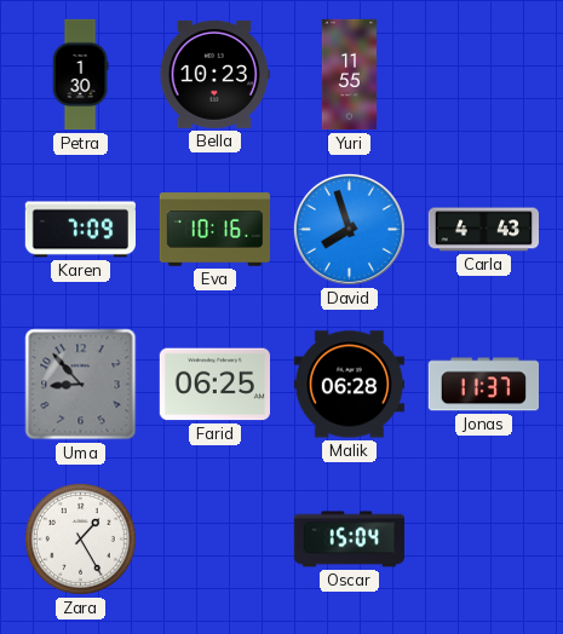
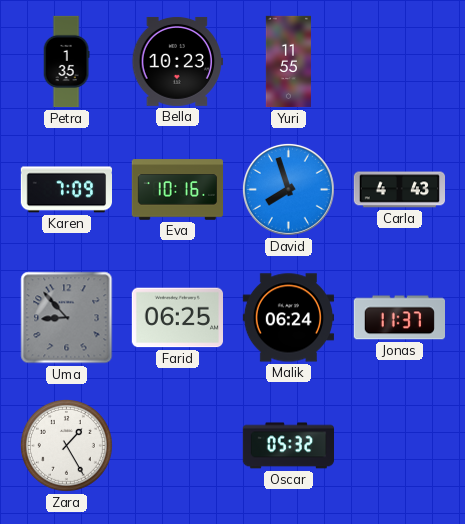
Petra: 1:30 -> 1:35
Malik: 06:28 -> 06:24
Oscar: 15:04 -> 05:32
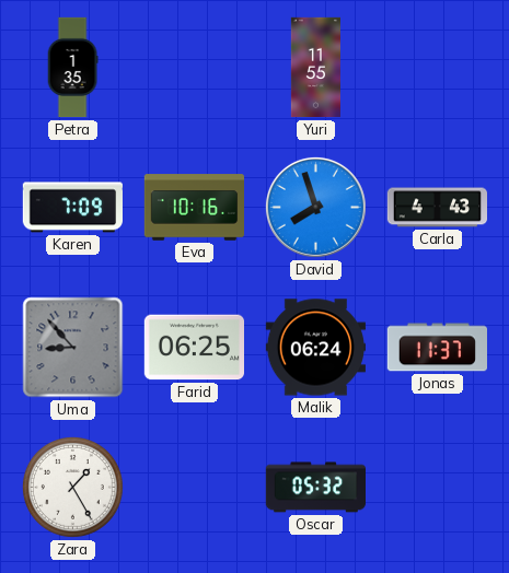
Bella: 10:23 -> none
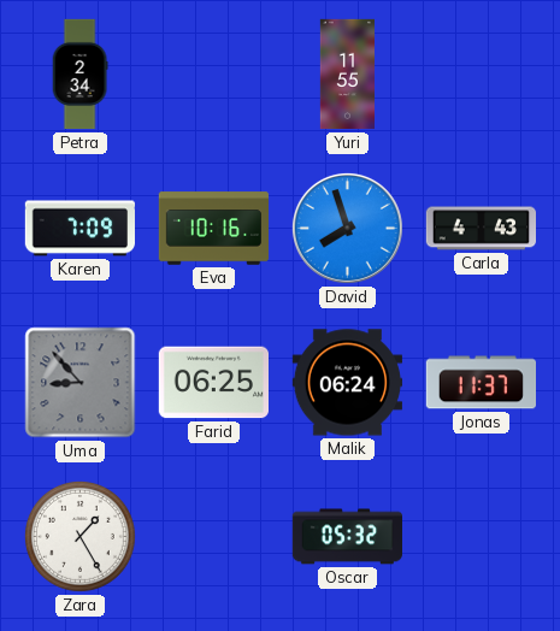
Petra: 1:35 -> 2:34
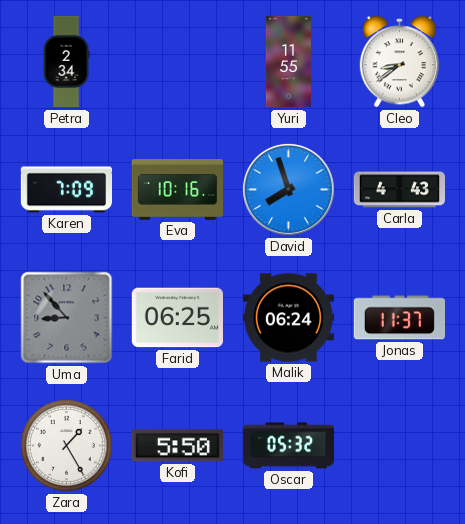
Cleo: none -> 8:39
Kofi: none -> 5:50
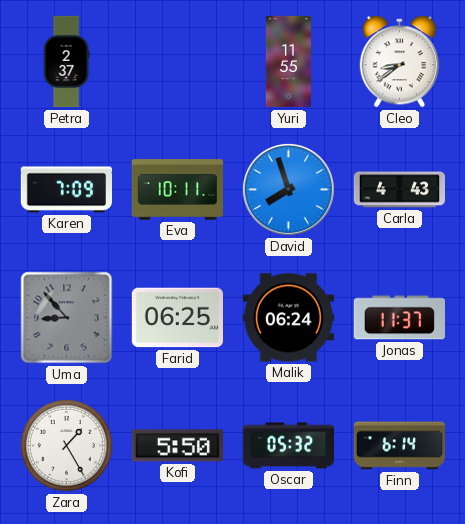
Petra: 2:34 -> 2:37
Eva: 10:16 -> 10:11
Finn: none -> 6:14
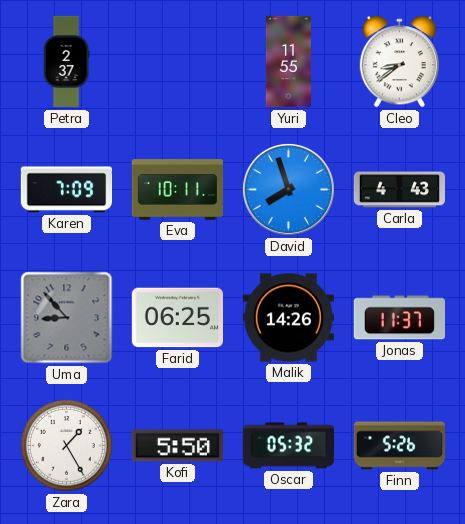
Malik: 06:24 -> 14:26
Finn: 6:14 -> 5:26
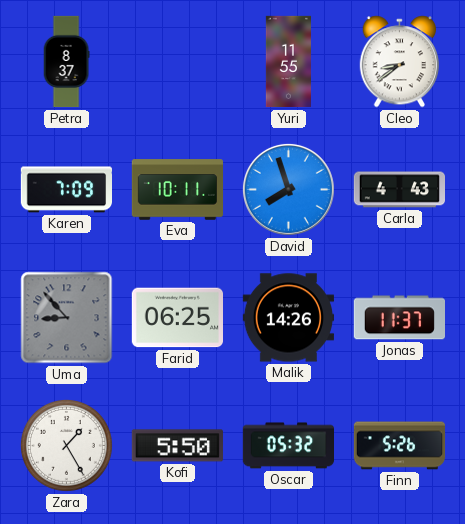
Petra: 2:37 -> 8:37
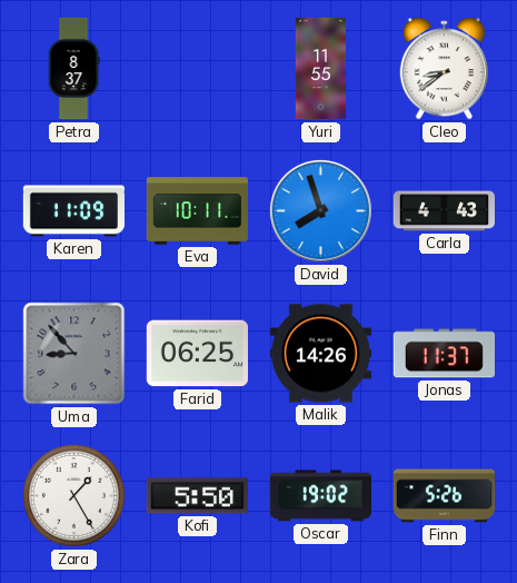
Karen: 7:09 -> 11:09
Oscar: 05:32 -> 19:02
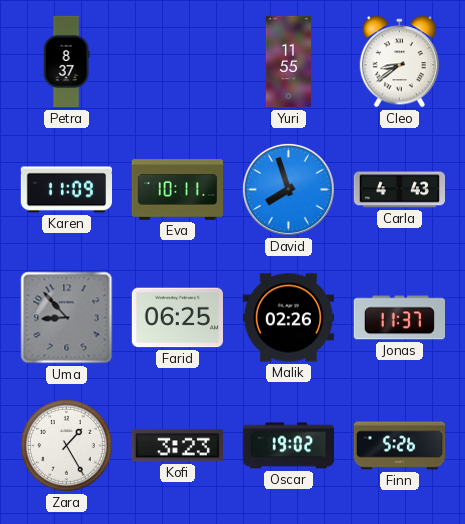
Malik: 14:26 -> 02:26
Kofi: 5:50 -> 3:23
